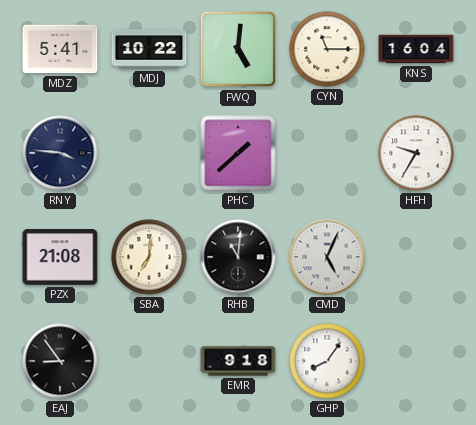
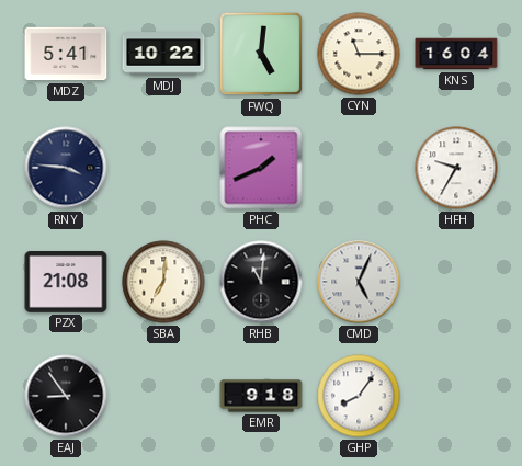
PHC: 1:38 -> 1:41
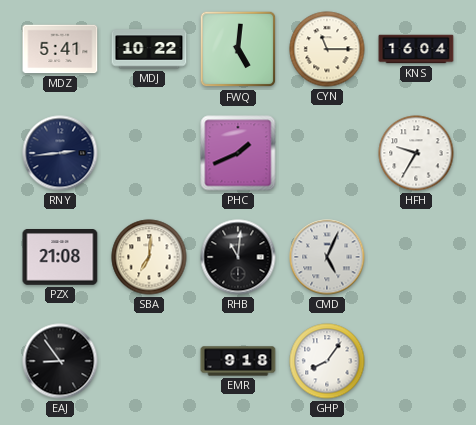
RNY: 3:46 -> 2:44
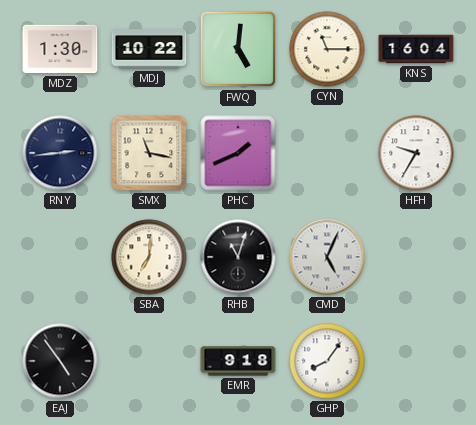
MDZ: 5:41 -> 1:30
SMX: none -> 11:17
PZX: 21:08 -> none
RHB: 11:01 -> 11:03
EAJ: 8:54 -> 4:54
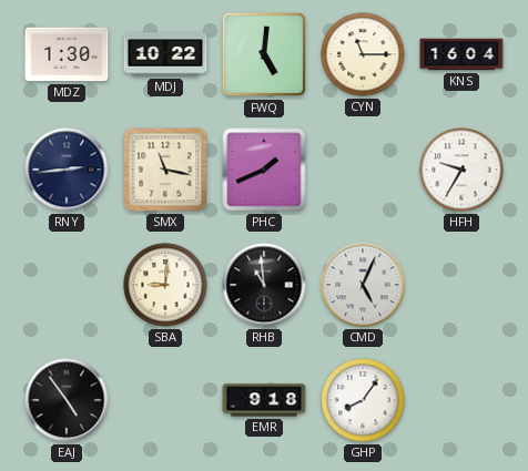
SBA: 7:01 -> 9:01
RHB: 11:03 -> 10:59
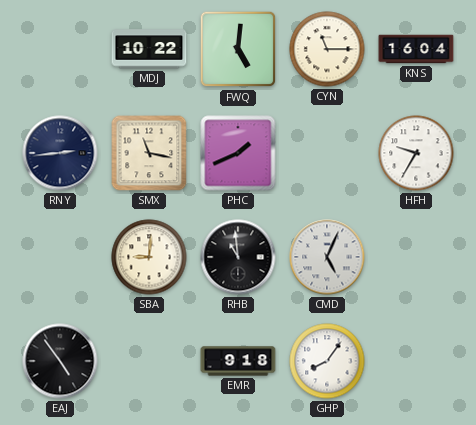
MDZ: 1:30 -> none
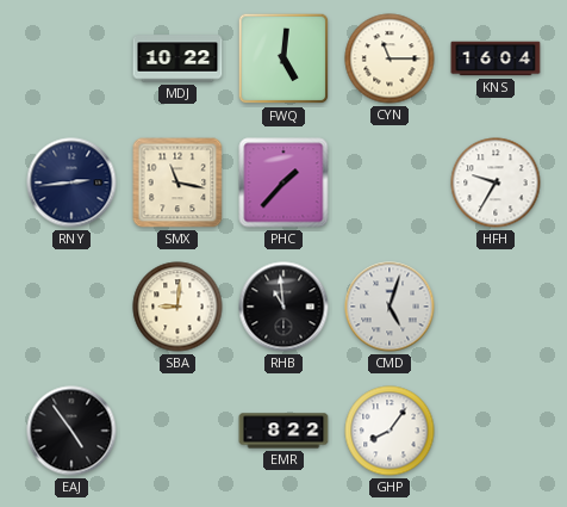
PHC: 1:41 -> 1:37
CMD: 5:04 -> 5:03
EMR: 9:18 -> 8:22
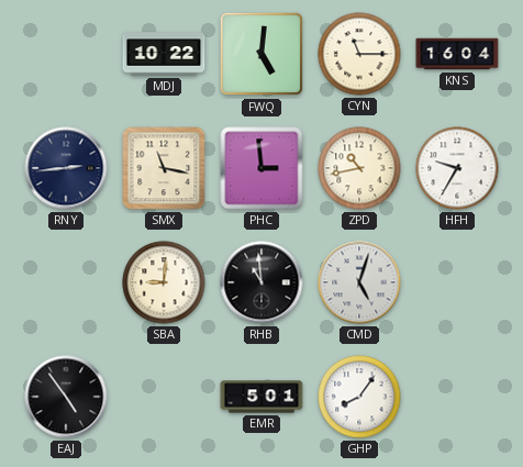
PHC: 1:37 -> 2:59
ZPD: none -> 10:43
EMR: 8:22 -> 5:01
